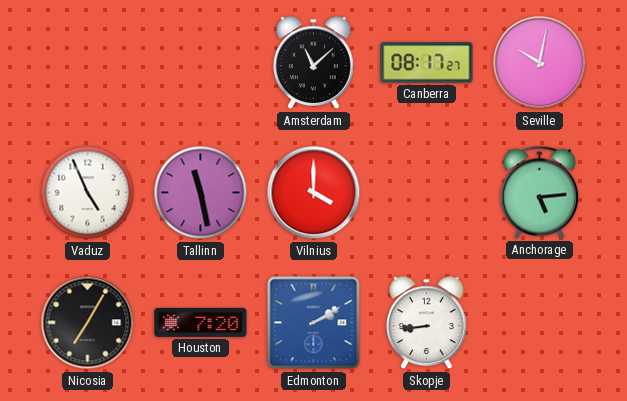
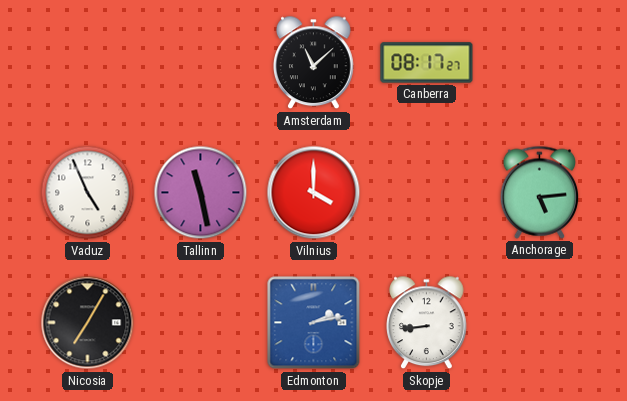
Seville: 10:02 -> none
Houston: 7:20 -> none
Edmonton: 2:10 -> 2:13
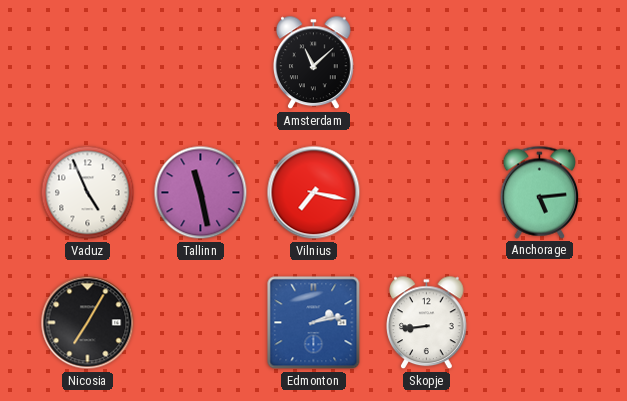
Canberra: 08:17 -> none
Vilnius: 4:00 -> 7:17
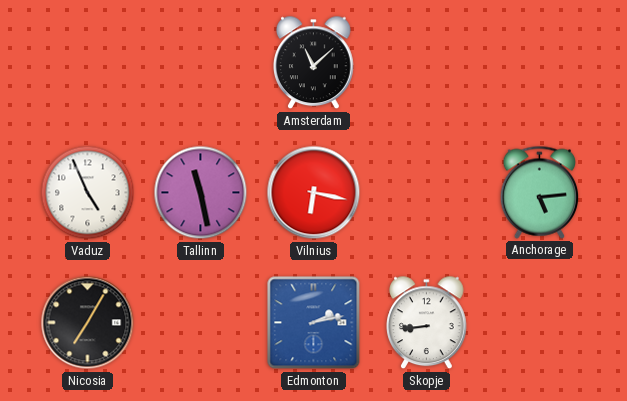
Vilnius: 7:17 -> 6:17
